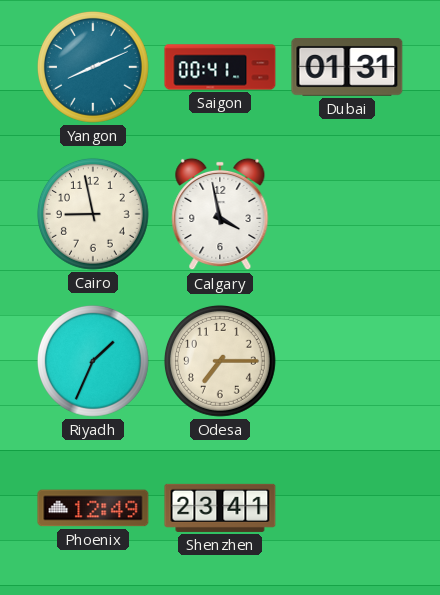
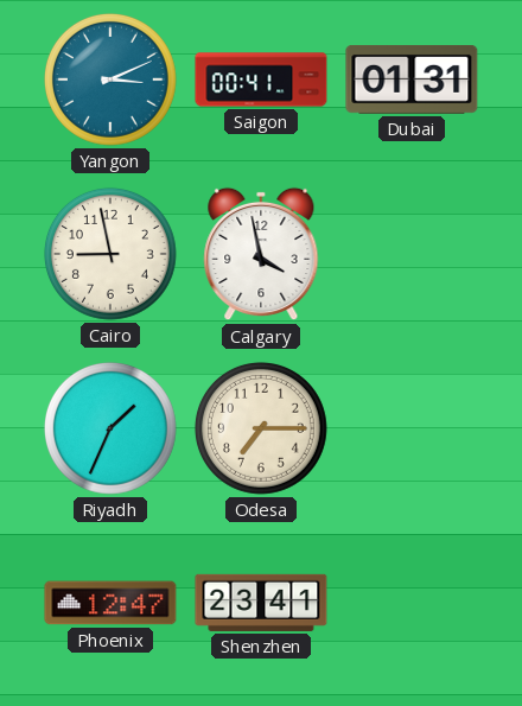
Yangon: 8:11 -> 3:11
Phoenix: 12:49 -> 12:47
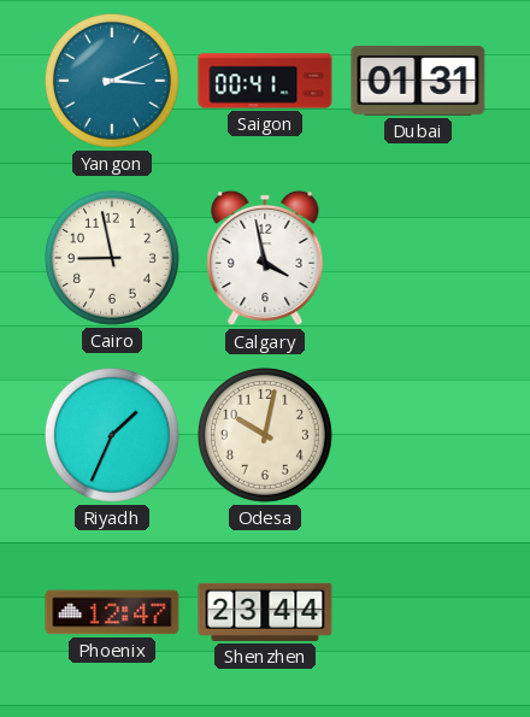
Odesa: 7:15 -> 10:02
Shenzhen: 23:41 -> 23:44
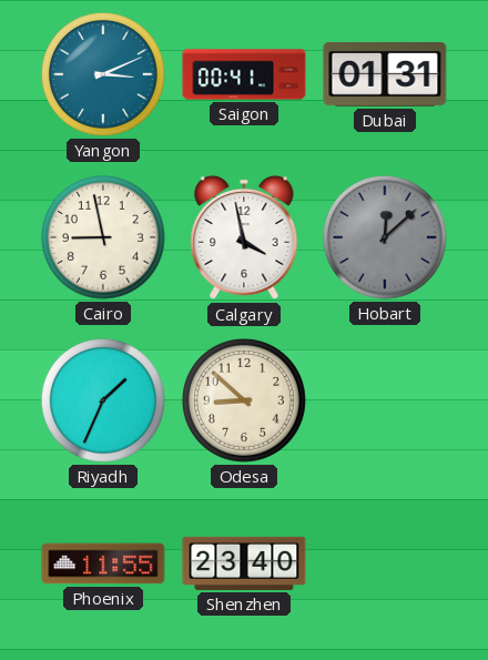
Hobart: none -> 12:08
Odesa: 10:02 -> 8:52
Phoenix: 12:47 -> 11:55
Shenzhen: 23:44 -> 23:40
